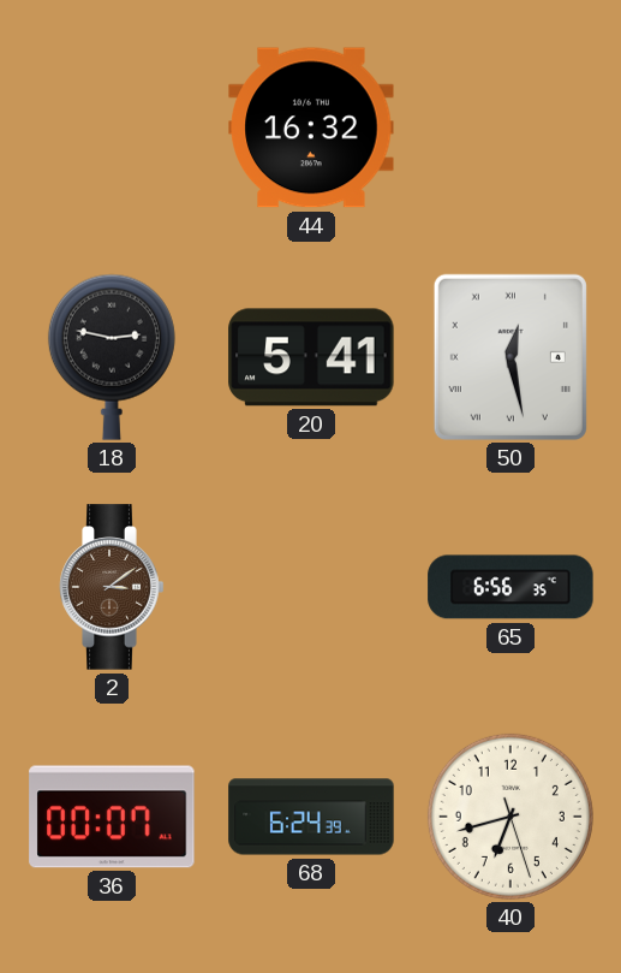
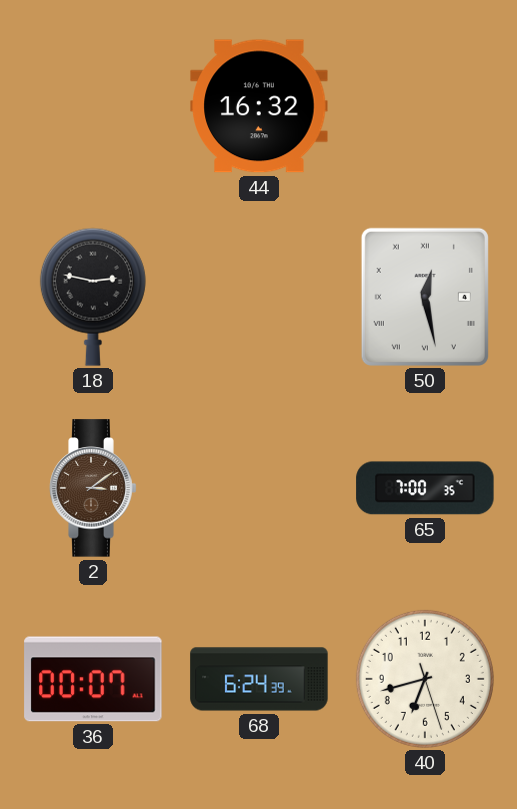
20: 5:41 -> none
65: 6:56 -> 7:00
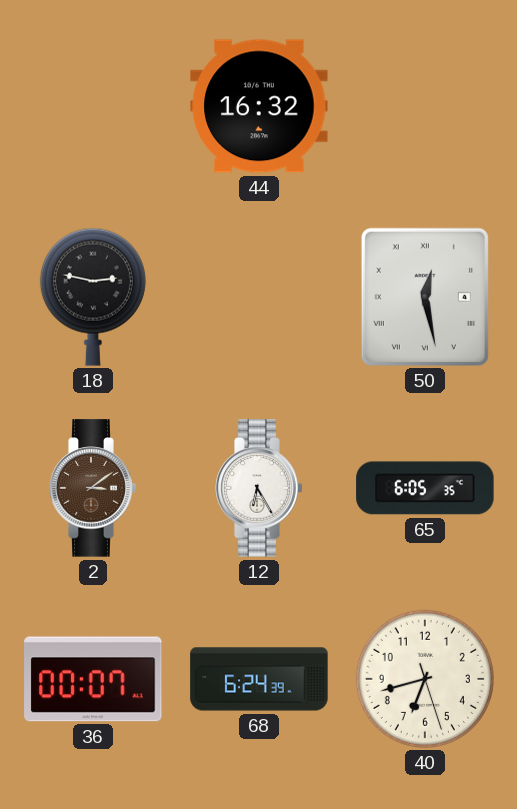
12: none -> 6:25
65: 7:00 -> 6:05
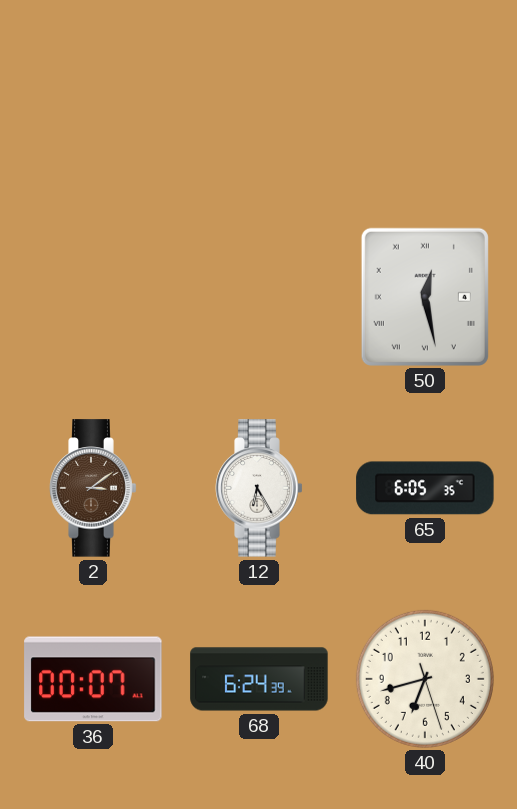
44: 16:32 -> none
18: 2:47 -> none
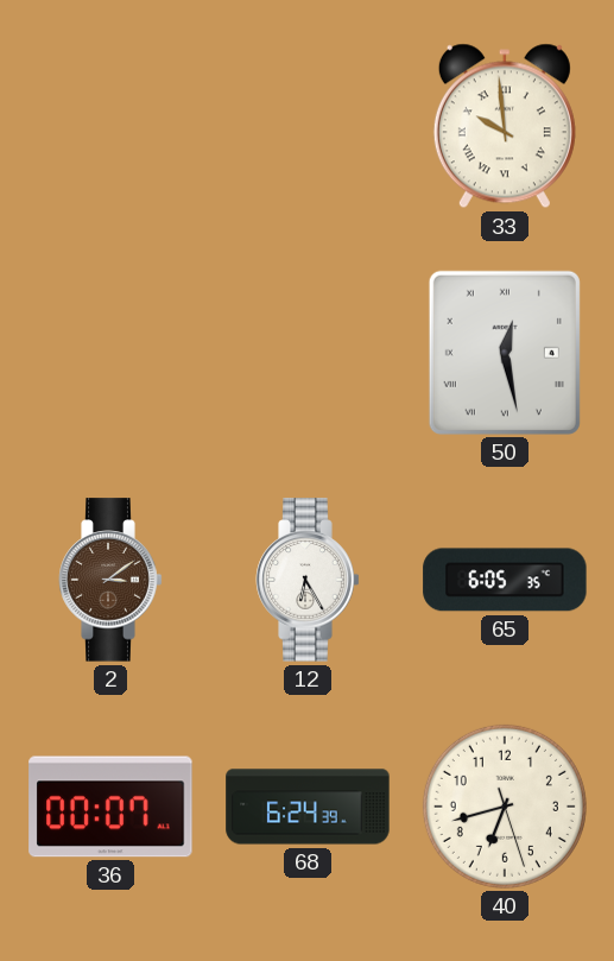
33: none -> 9:59
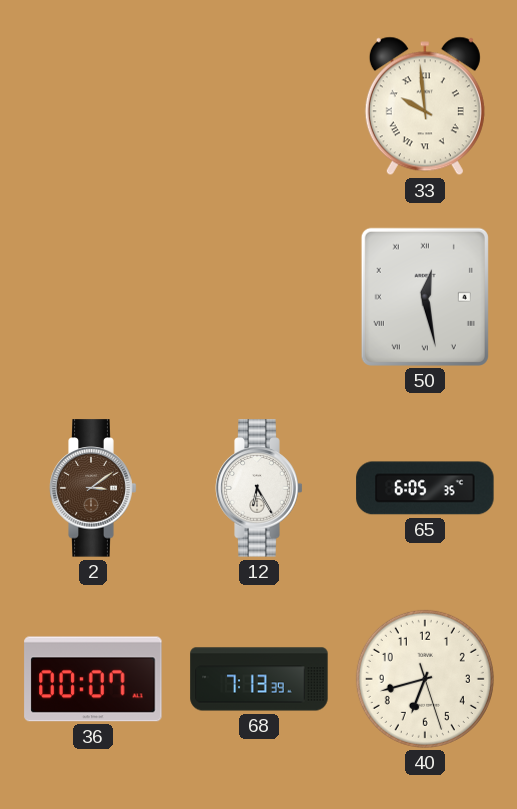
68: 6:24 -> 7:13
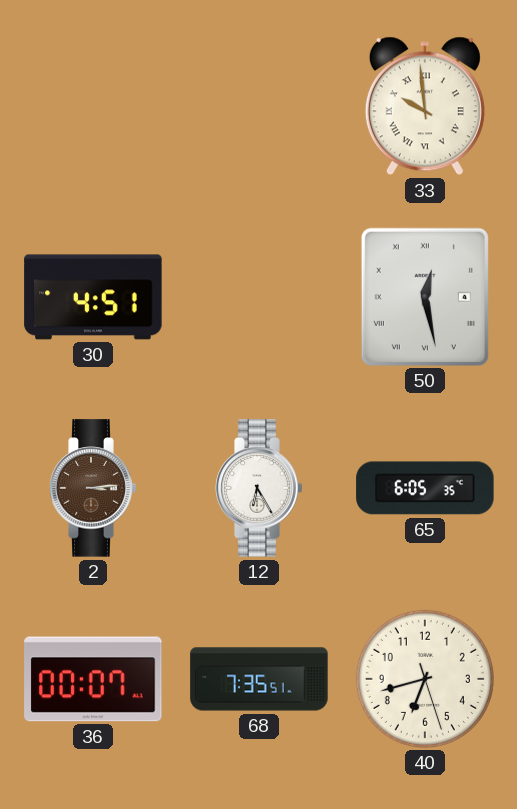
30: none -> 4:51
2: 3:09 -> 3:14
68: 7:13 -> 7:35
